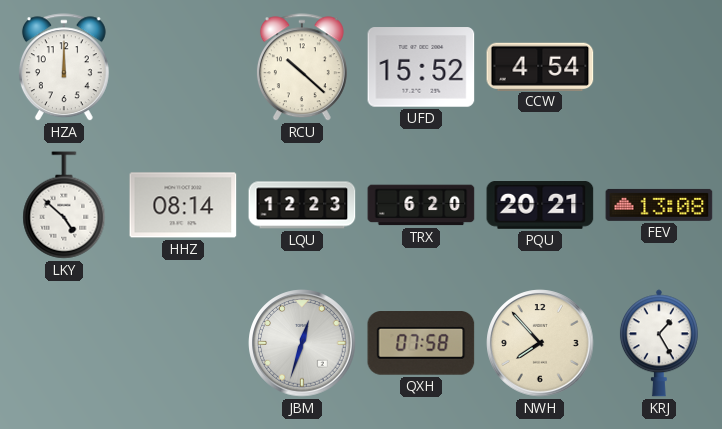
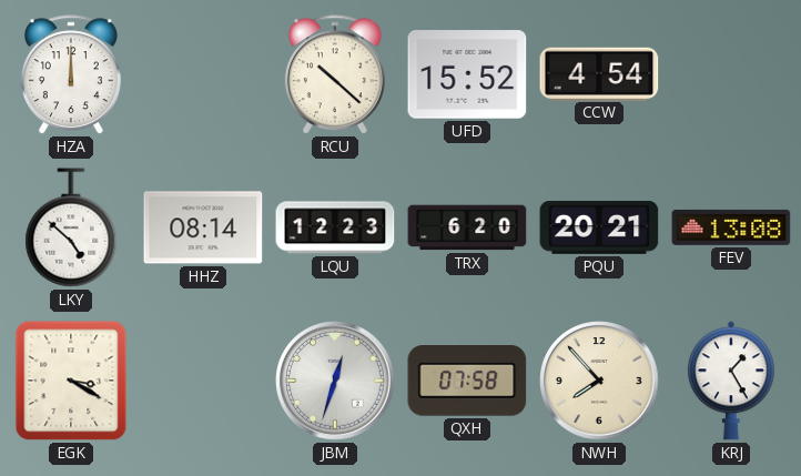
EGK: none -> 3:20
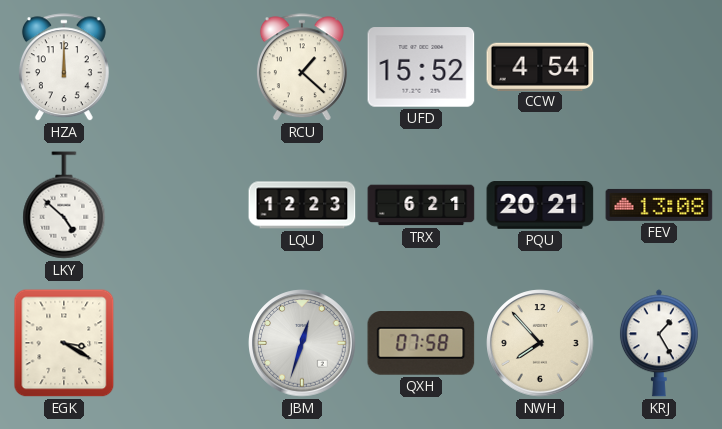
RCU: 10:22 -> 1:22
HHZ: 08:14 -> none
TRX: 6:20 -> 6:21
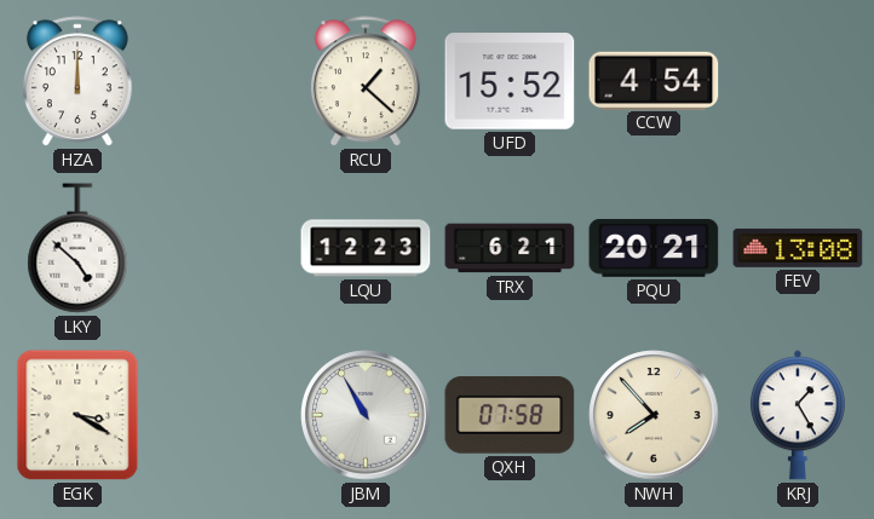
JBM: 12:33 -> 10:55
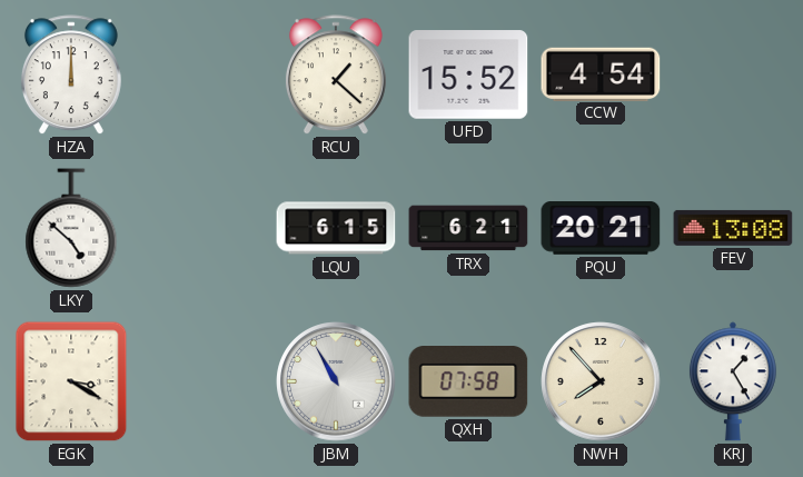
LQU: 12:23 -> 6:15
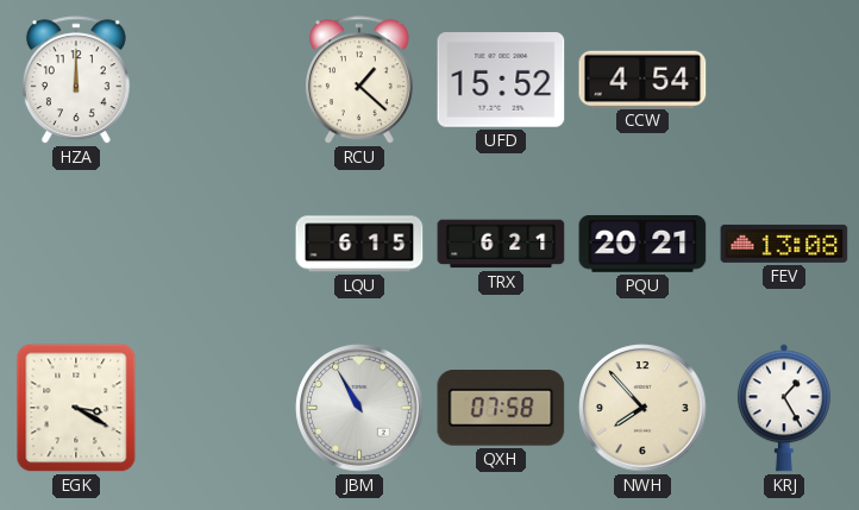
LKY: 4:52 -> none
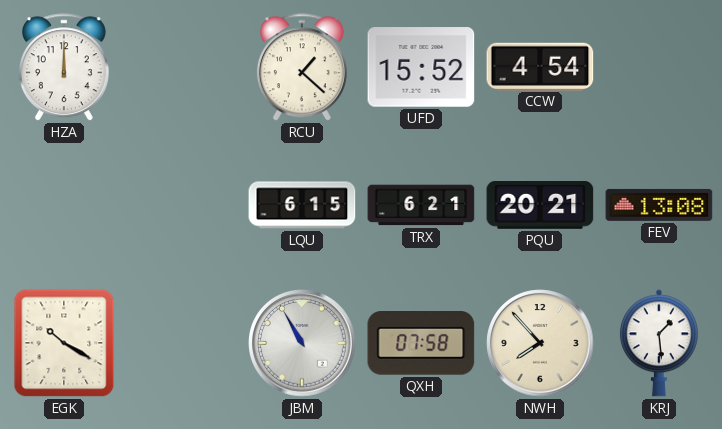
EGK: 3:20 -> 10:20
KRJ: 1:25 -> 1:29
